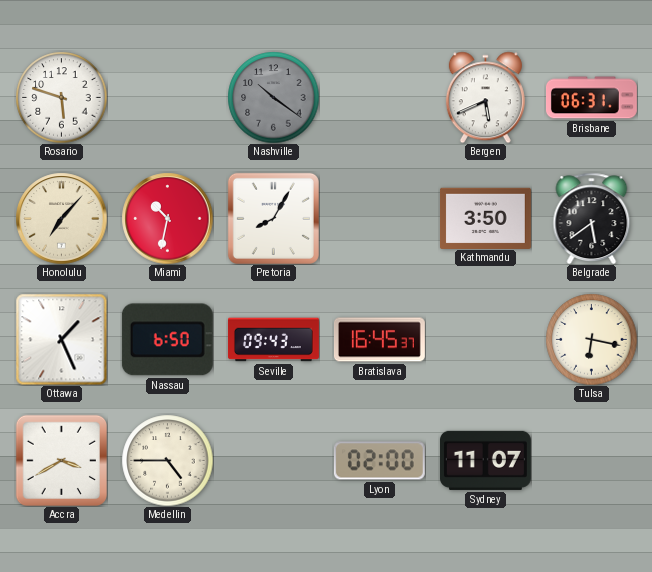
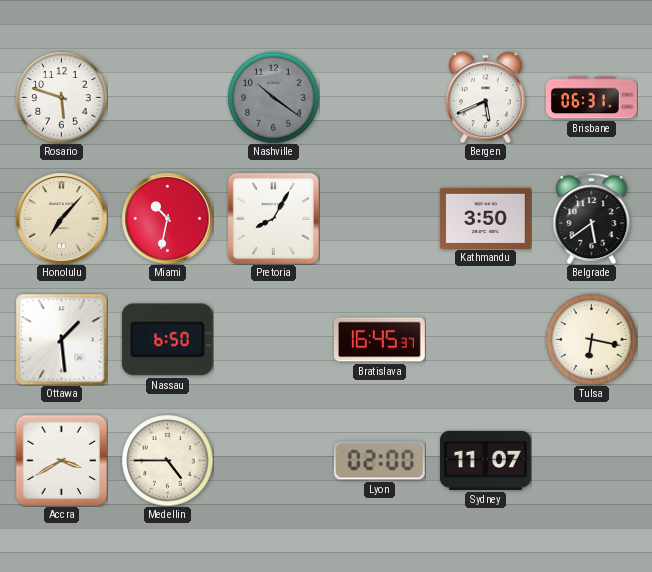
Ottawa: 1:26 -> 1:29
Seville: 09:43 -> none
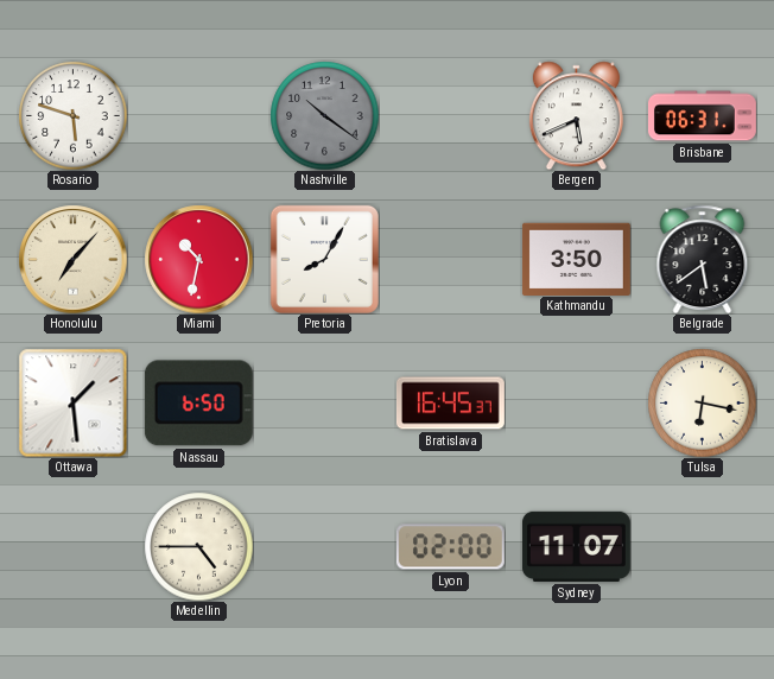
Accra: 3:40 -> none
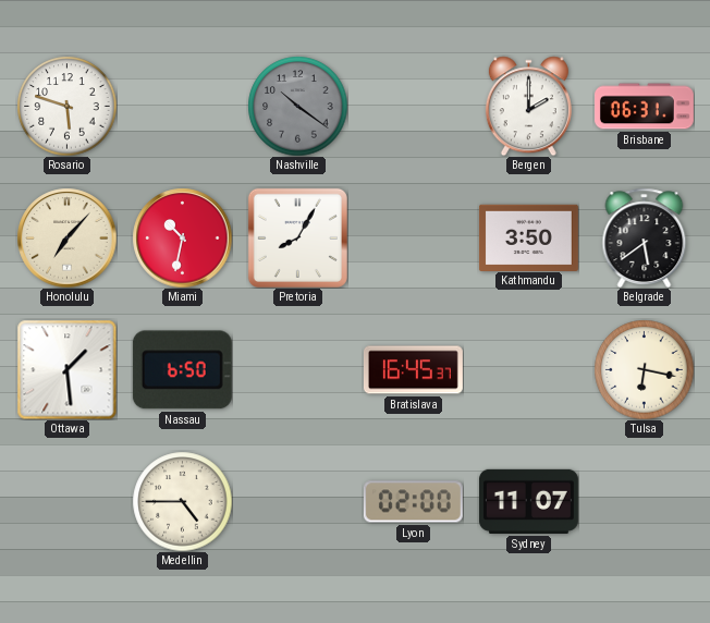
Bergen: 5:41 -> 2:00
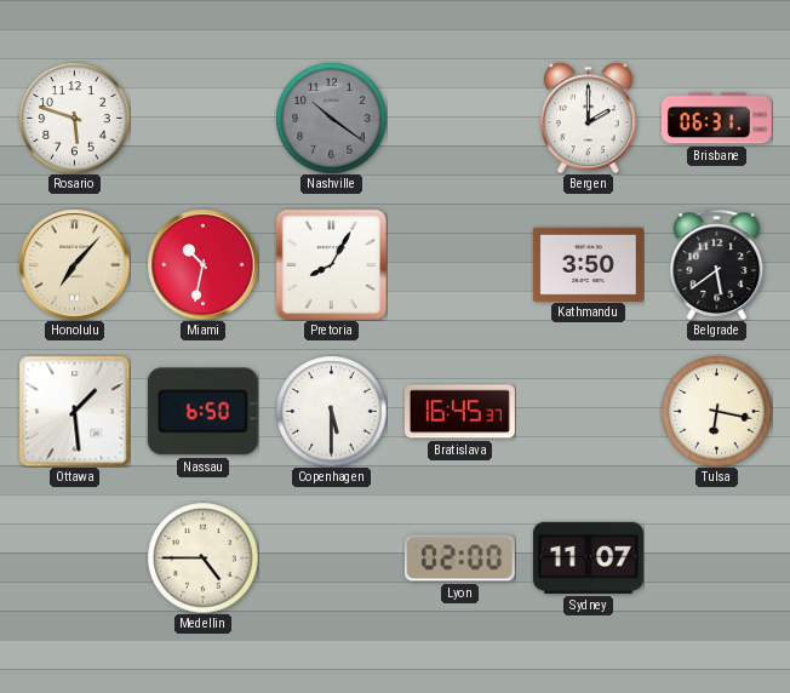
Copenhagen: none -> 5:30
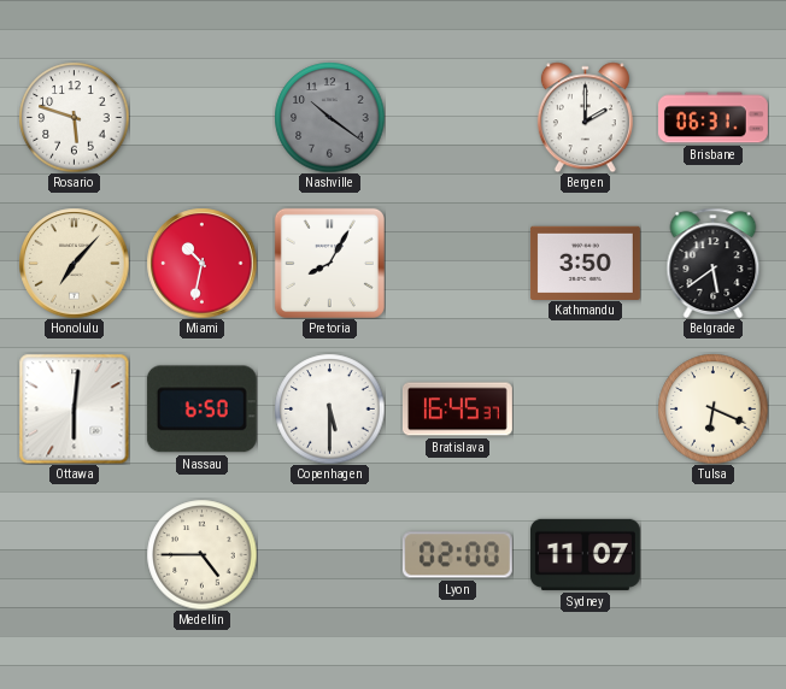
Ottawa: 1:29 -> 6:01
Tulsa: 6:17 -> 6:19
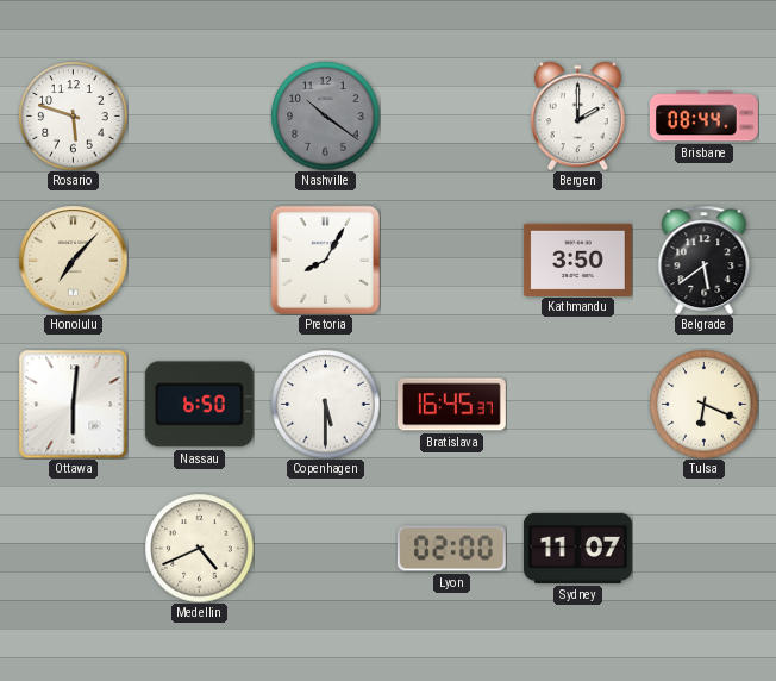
Brisbane: 06:31 -> 08:44
Miami: 10:32 -> none
Medellin: 4:45 -> 4:41
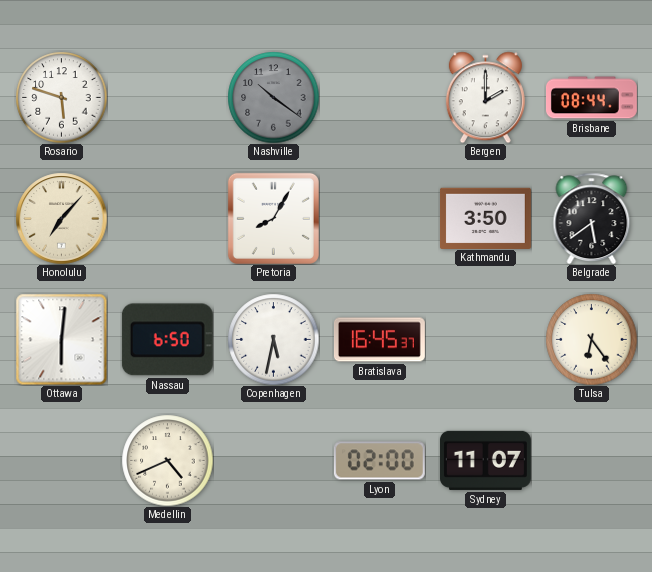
Copenhagen: 5:30 -> 5:32
Tulsa: 6:19 -> 6:24
